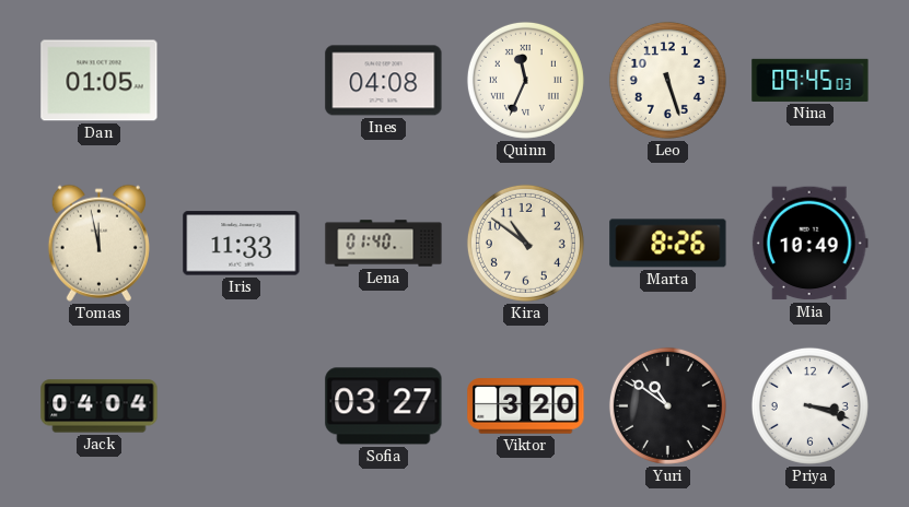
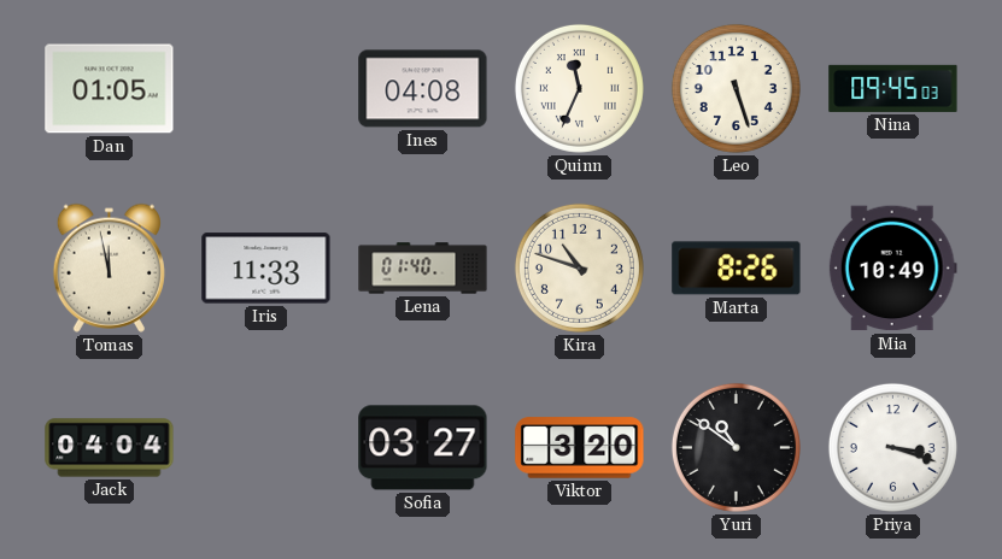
Kira: 10:51 -> 10:48
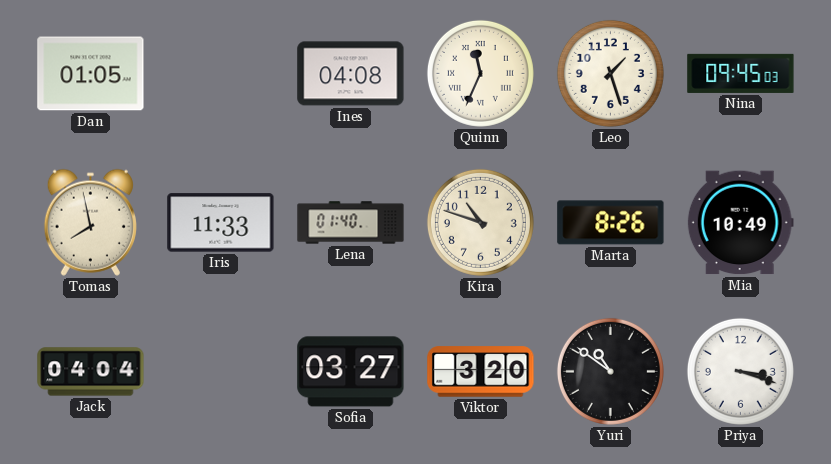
Leo: 5:27 -> 1:27
Tomas: 11:58 -> 7:58
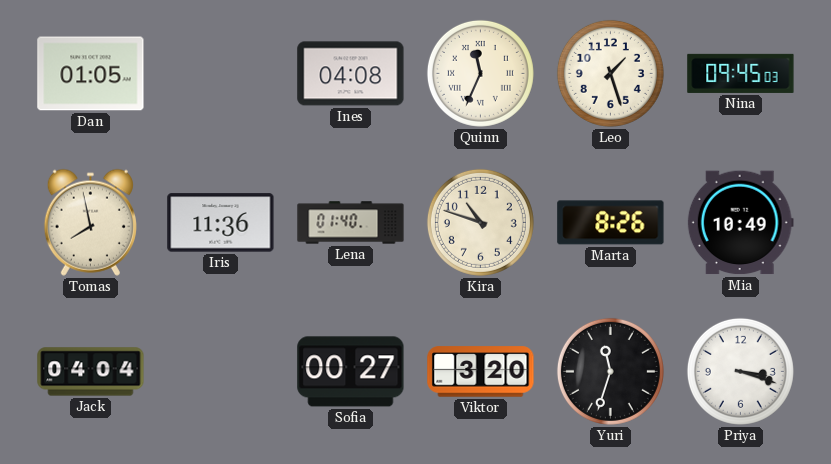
Iris: 11:33 -> 11:36
Sofia: 03:27 -> 00:27
Yuri: 10:51 -> 11:33
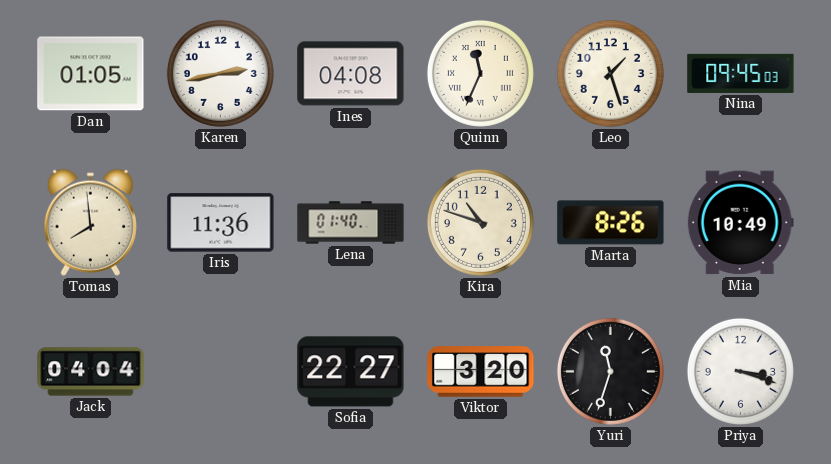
Karen: none -> 2:43
Tomas: 7:58 -> 7:59
Sofia: 00:27 -> 22:27
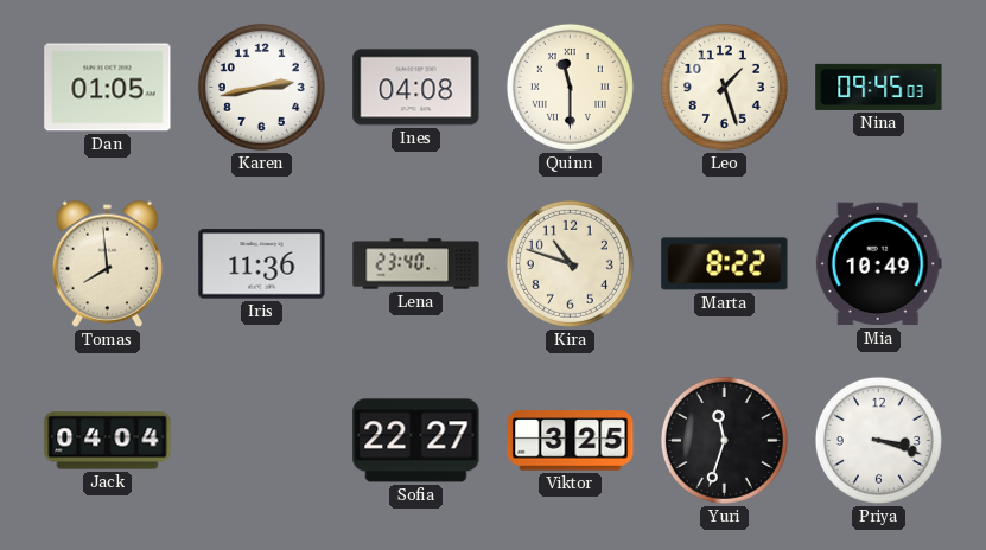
Quinn: 11:34 -> 11:30
Lena: 01:40 -> 23:40
Marta: 8:26 -> 8:22
Viktor: 3:20 -> 3:25
